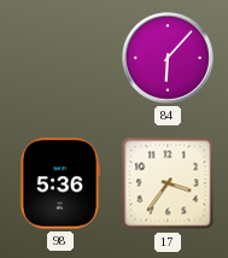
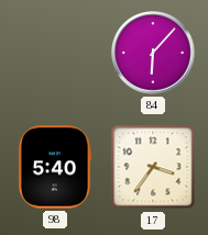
98: 5:36 -> 5:40
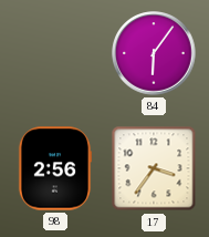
84: 6:07 -> 6:06
98: 5:40 -> 2:56
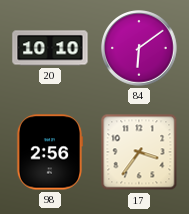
20: none -> 10:10
84: 6:06 -> 6:09
